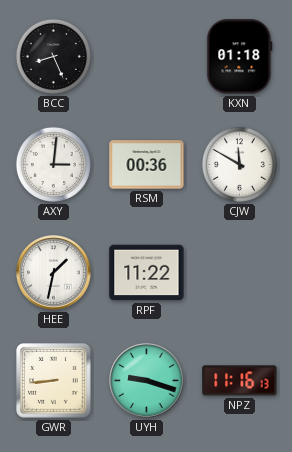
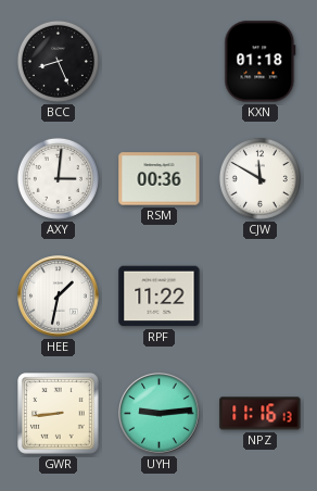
UYH: 9:18 -> 9:14
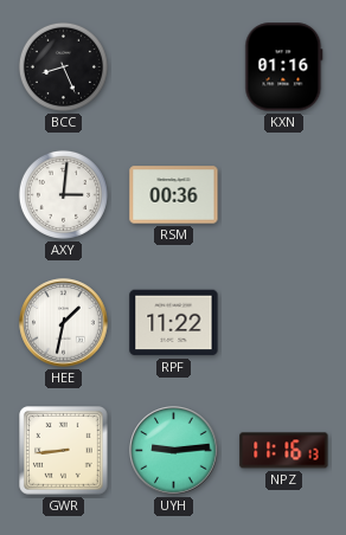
KXN: 01:18 -> 01:16
CJW: 11:50 -> none
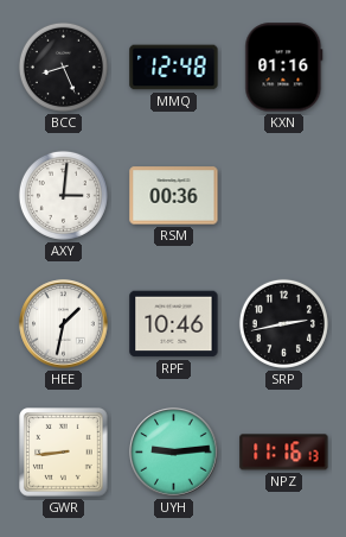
MMQ: none -> 12:48
RPF: 11:22 -> 10:46
SRP: none -> 2:43
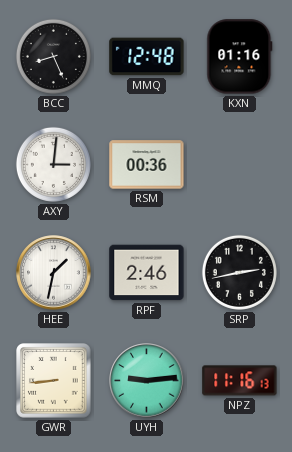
RPF: 10:46 -> 2:46
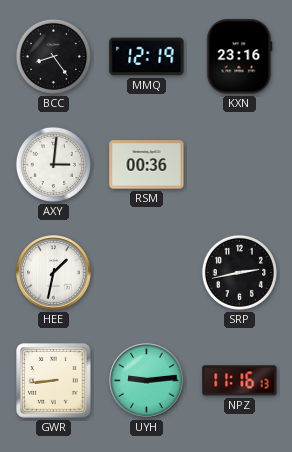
BCC: 8:26 -> 8:24
MMQ: 12:48 -> 12:19
KXN: 01:16 -> 23:16
RPF: 2:46 -> none
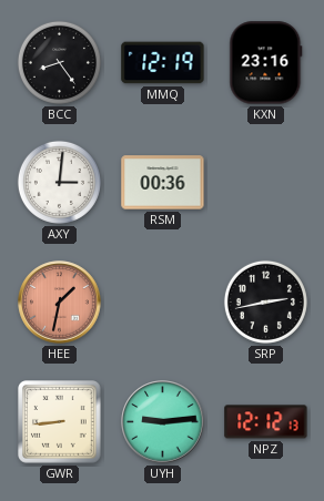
HEE dial: white -> salmon
NPZ: 11:16 -> 12:12
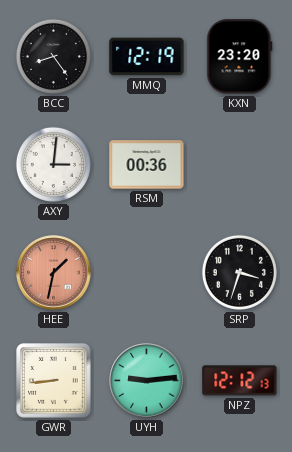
KXN: 23:16 -> 23:20
SRP: 2:43 -> 3:33
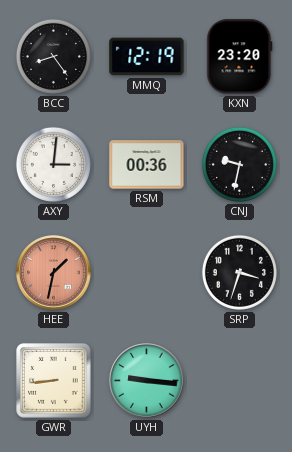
CNJ: none -> 9:32
UYH: 9:14 -> 9:16
NPZ: 12:12 -> none
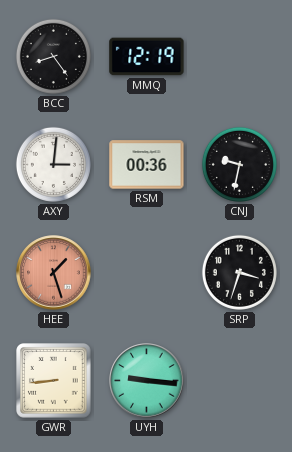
KXN: 23:20 -> none
HEE: 1:32 -> 1:27
